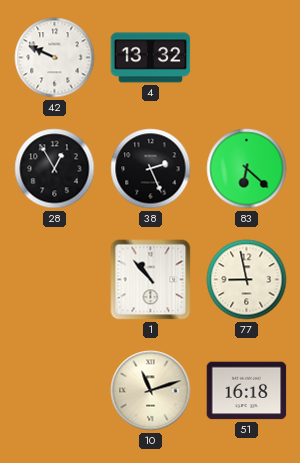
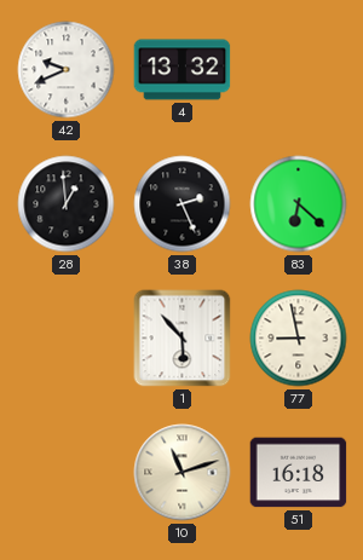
42: 9:49 -> 9:41
28: 12:55 -> 12:59
1: 10:53 -> 5:53
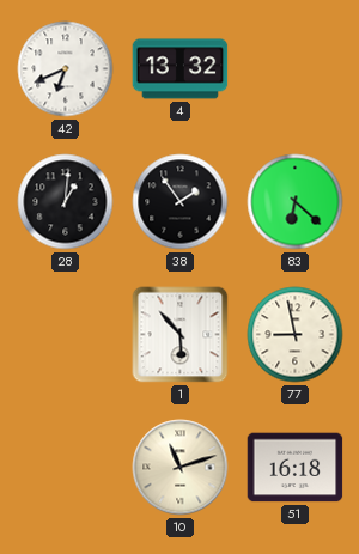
42: 9:41 -> 6:41
28: 12:59 -> 1:01
38: 2:26 -> 1:54
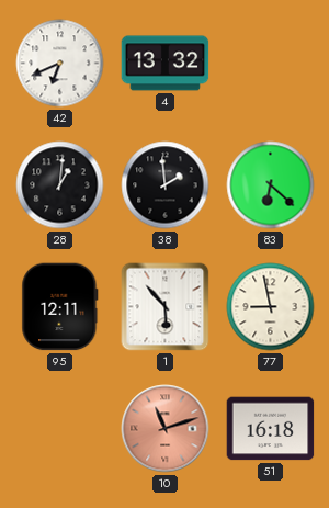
38: 1:54 -> 1:59
95: none -> 12:11
10 dial: cream -> salmon
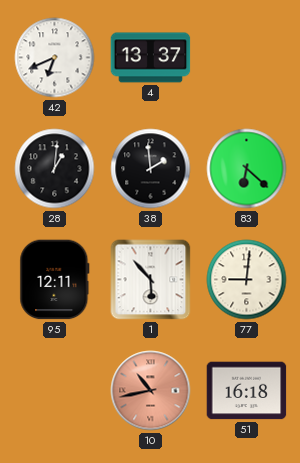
4: 13:32 -> 13:37
77: 8:58 -> 9:01
10: 11:12 -> 10:43
